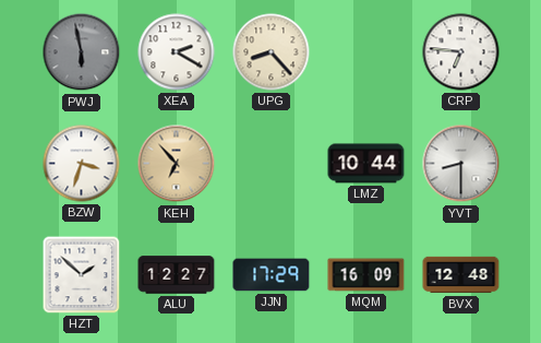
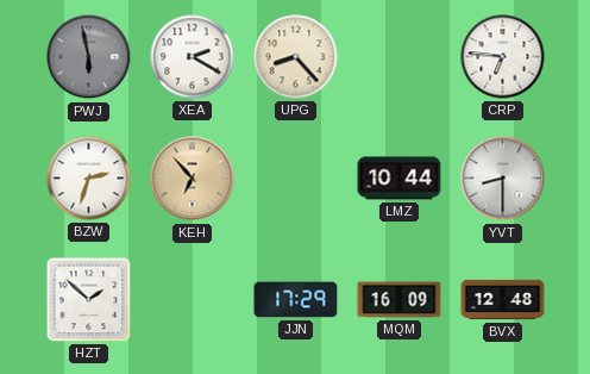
BZW: 3:33 -> 2:33
ALU: 12:27 -> none
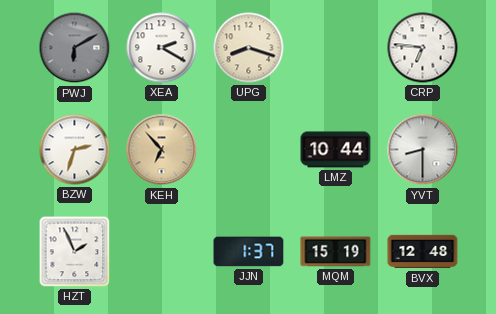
PWJ: 5:58 -> 6:10
UPG: 8:23 -> 8:18
HZT: 1:52 -> 1:56
JJN: 17:29 -> 1:37
MQM: 16:09 -> 15:19
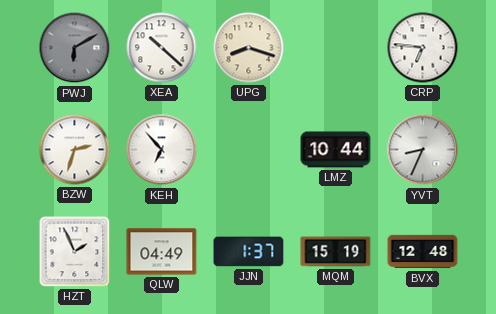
XEA: 2:20 -> 10:22
KEH dial: champagne -> white
YVT: 8:30 -> 8:34
QLW: none -> 04:49
